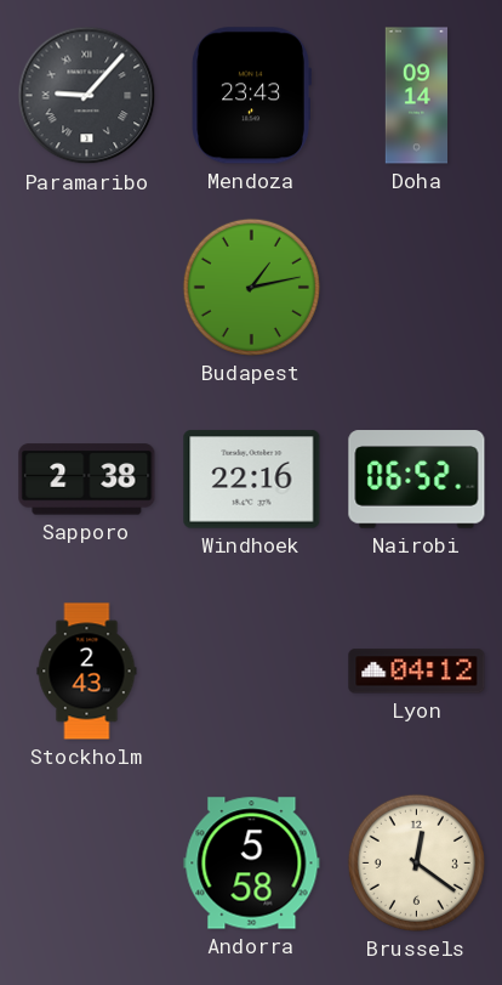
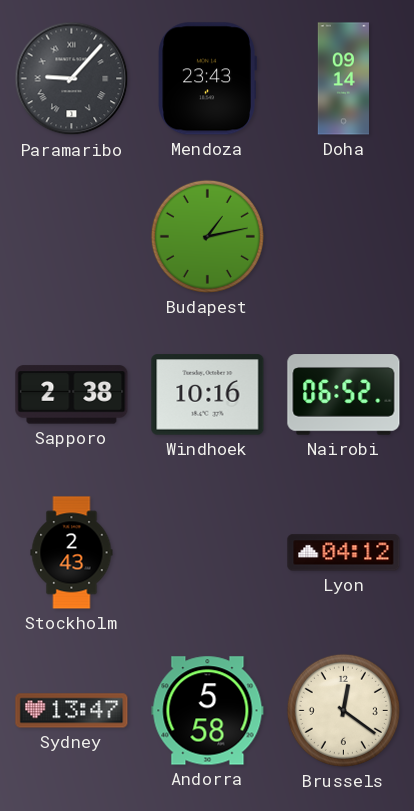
Windhoek: 22:16 -> 10:16
Sydney: none -> 13:47
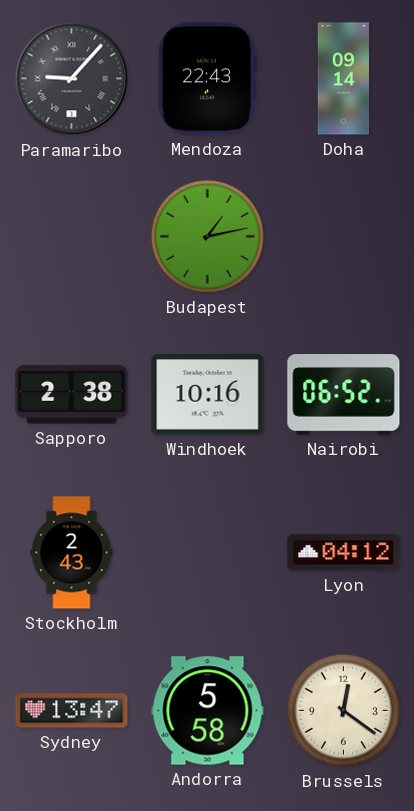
Mendoza: 23:43 -> 22:43
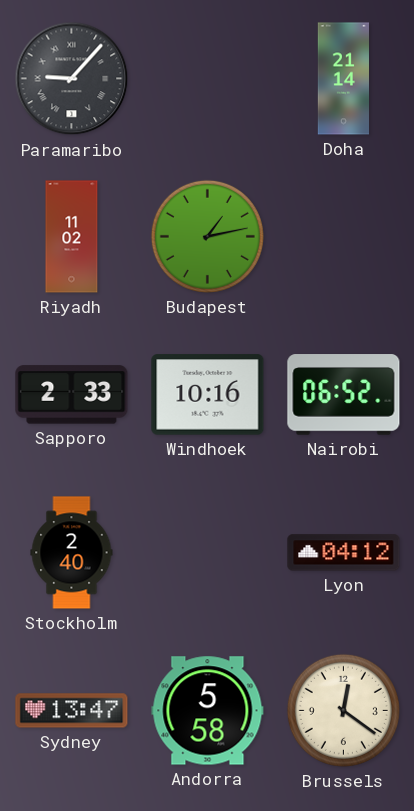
Mendoza: 22:43 -> none
Doha: 09:14 -> 21:14
Riyadh: none -> 11:02
Sapporo: 2:38 -> 2:33
Stockholm: 2:43 -> 2:40
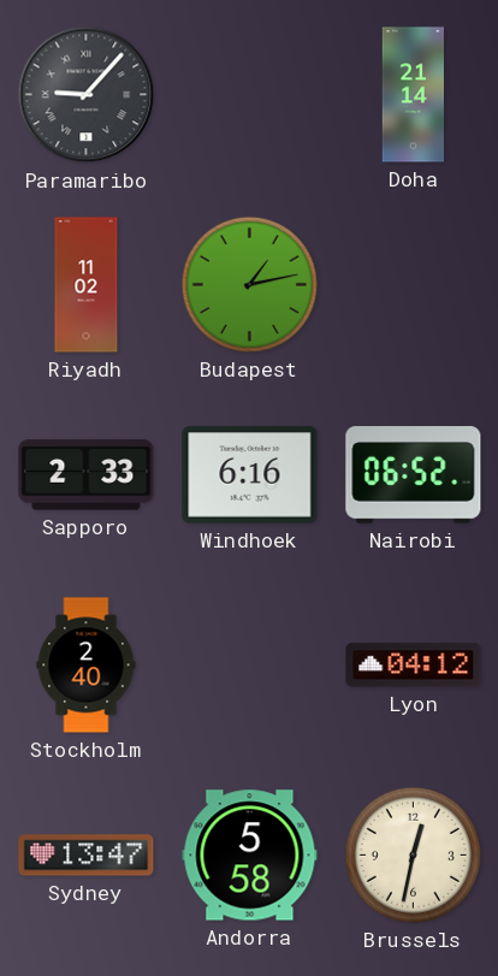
Windhoek: 10:16 -> 6:16
Brussels: 12:21 -> 12:32
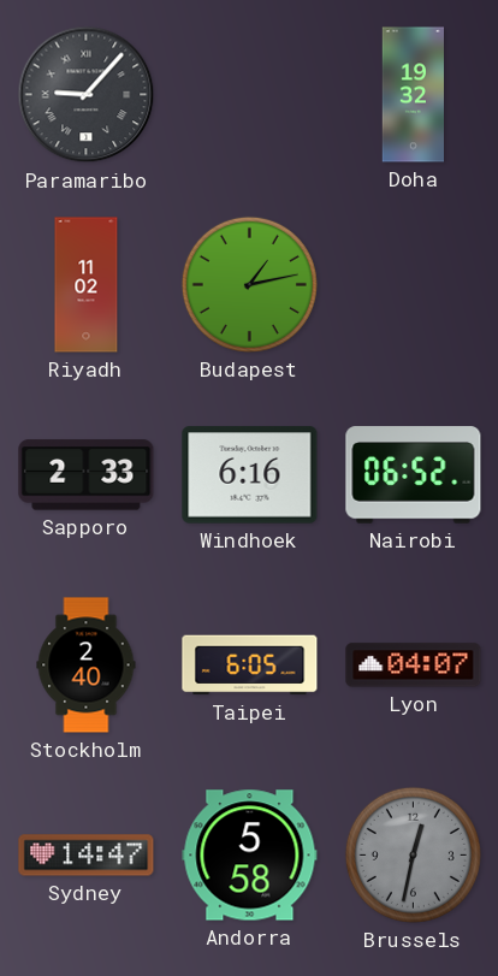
Doha: 21:14 -> 19:32
Taipei: none -> 6:05
Lyon: 04:12 -> 04:07
Sydney: 13:47 -> 14:47
Brussels dial: cream -> grey
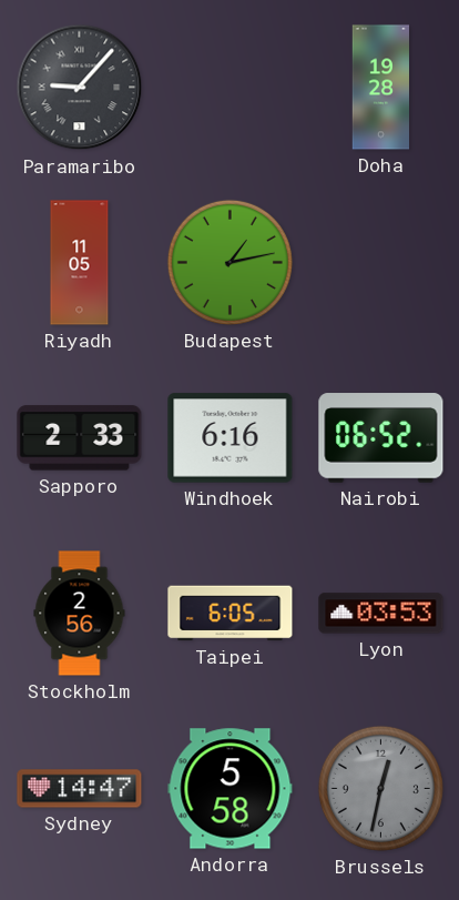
Doha: 19:32 -> 19:28
Riyadh: 11:02 -> 11:05
Stockholm: 2:40 -> 2:56
Lyon: 04:07 -> 03:53
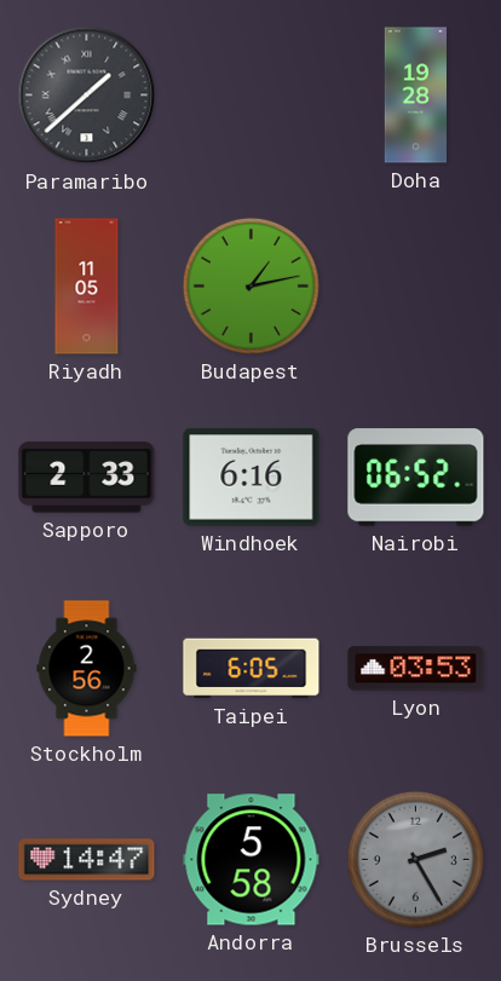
Paramaribo: 9:07 -> 1:38
Brussels: 12:32 -> 2:25
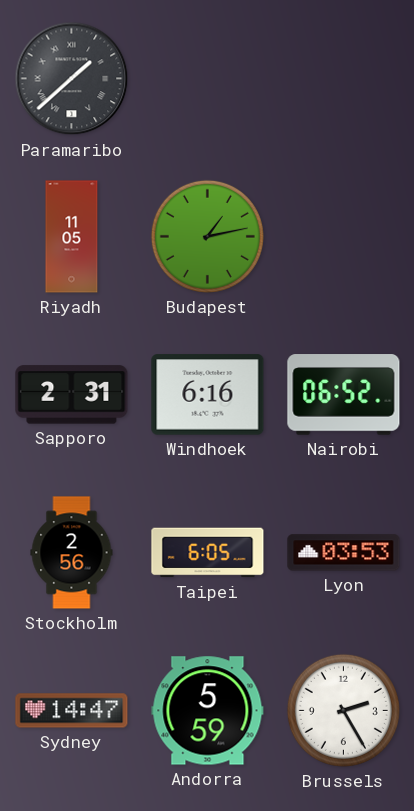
Doha: 19:28 -> none
Sapporo: 2:33 -> 2:31
Andorra: 5:58 -> 5:59
Brussels dial: grey -> white
